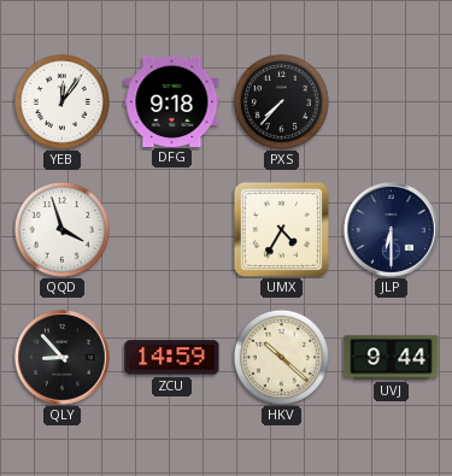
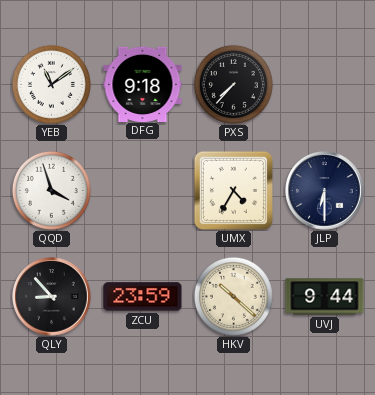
YEB: 12:06 -> 11:09
ZCU: 14:59 -> 23:59
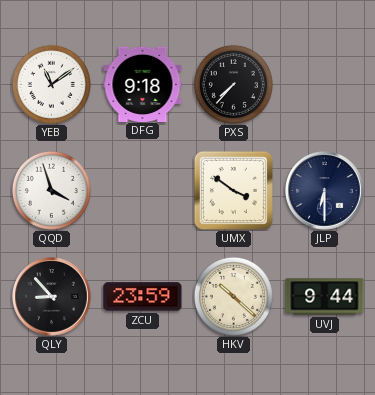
UMX: 4:35 -> 3:51
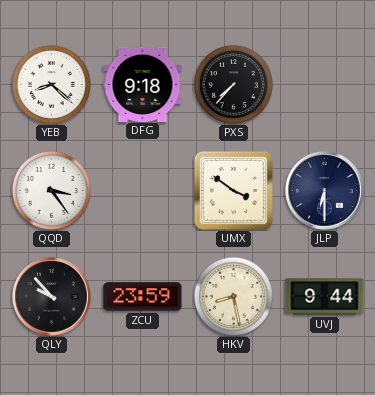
YEB: 11:09 -> 8:22
QQD: 3:57 -> 3:24
QLY: 8:53 -> 9:53
HKV: 10:22 -> 8:28
